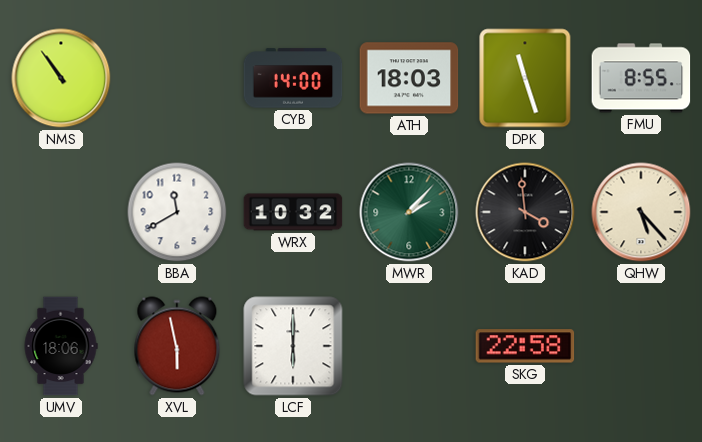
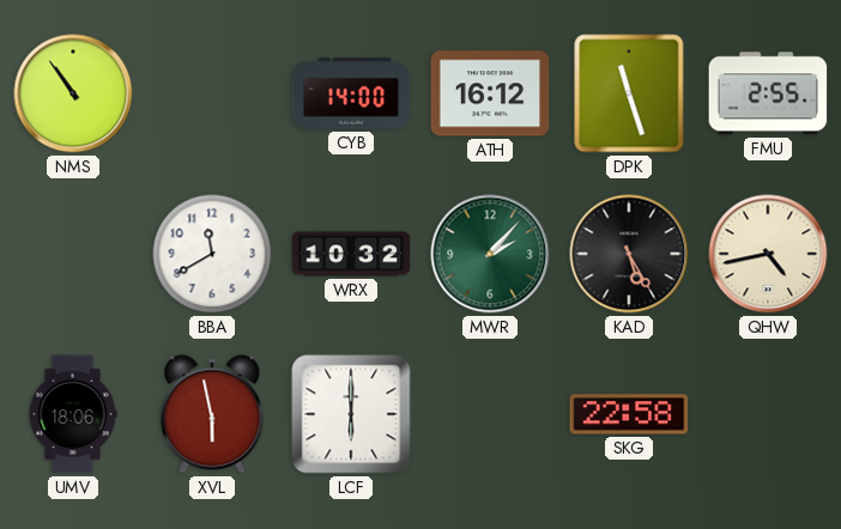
ATH: 18:03 -> 16:12
FMU: 8:55 -> 2:55
KAD: 3:59 -> 5:25
QHW: 5:23 -> 4:43
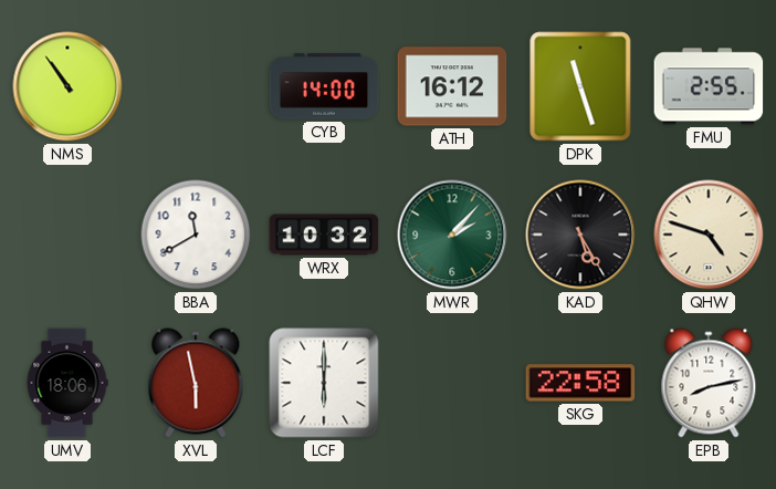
QHW: 4:43 -> 4:48
EPB: none -> 8:13
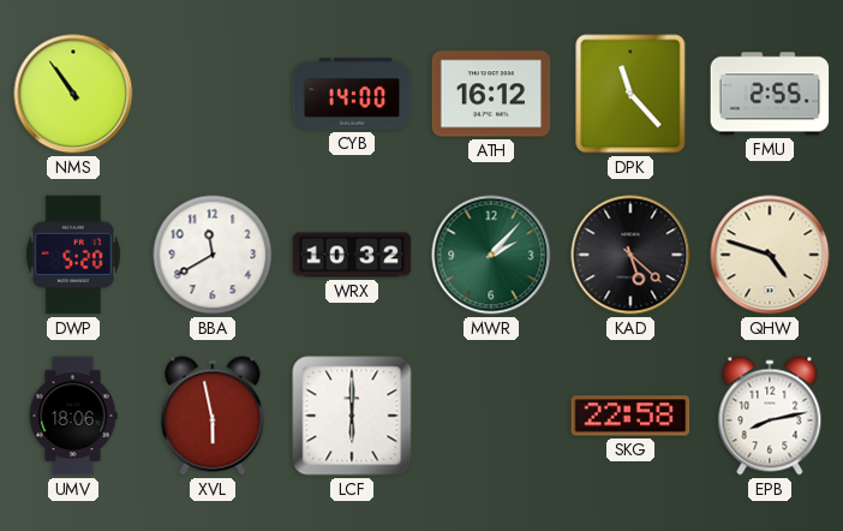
DPK: 11:27 -> 11:23
DWP: none -> 5:20
KAD: 5:25 -> 5:22
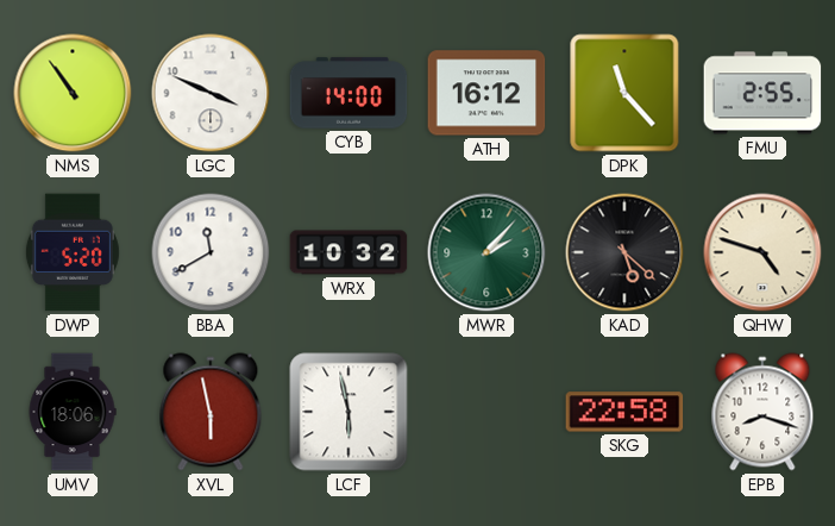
LGC: none -> 3:49
LCF: 6:00 -> 5:58
EPB: 8:13 -> 8:18
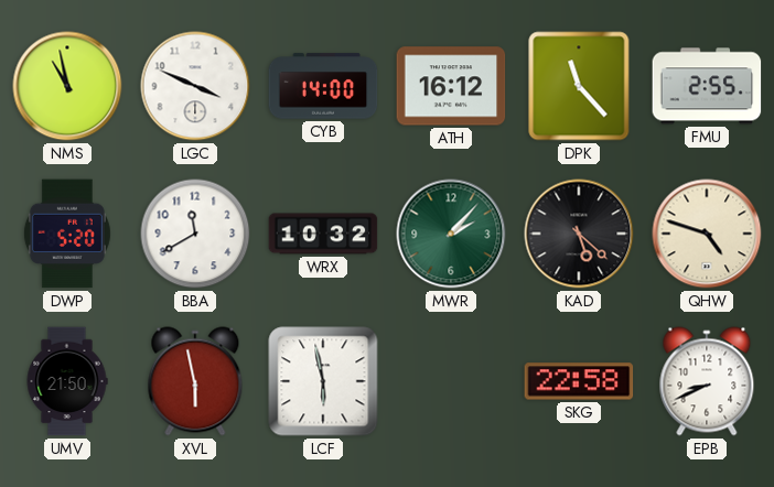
NMS: 10:54 -> 10:58
UMV: 18:06 -> 21:50
EPB: 8:18 -> 8:41
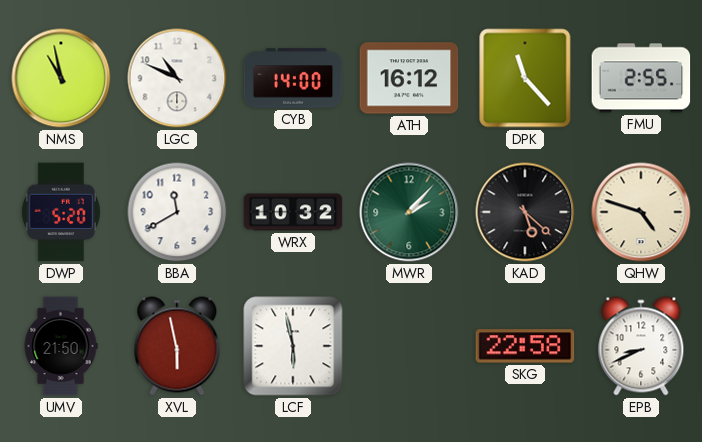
LGC: 3:49 -> 10:49
